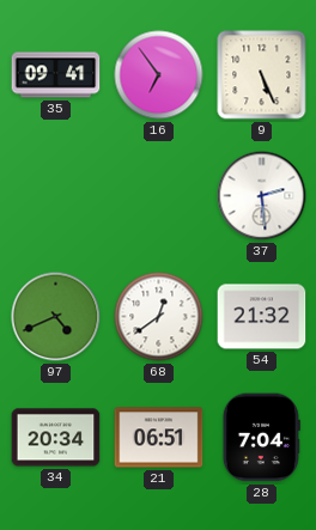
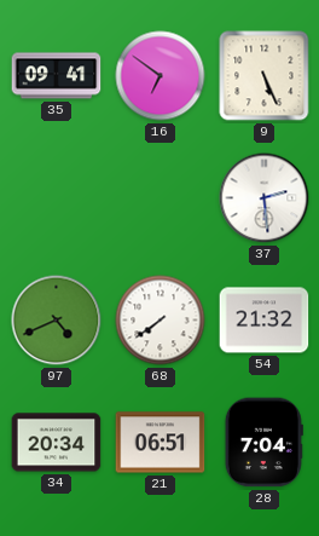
16: 6:54 -> 6:51
68: 12:39 -> 7:39
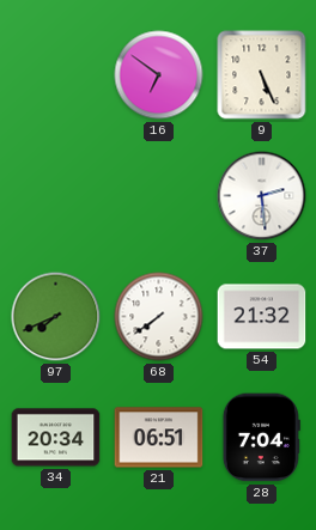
35: 09:41 -> none
97: 4:41 -> 7:41
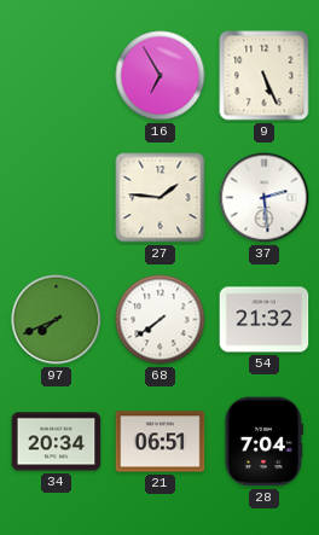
16: 6:51 -> 6:55
27: none -> 1:46
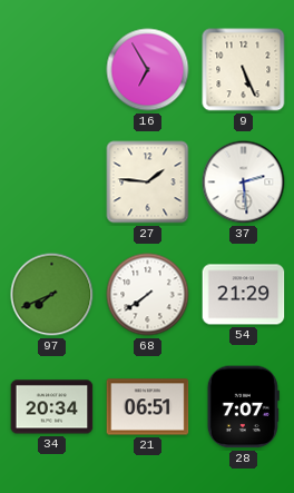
54: 21:32 -> 21:29
28: 7:04 -> 7:07
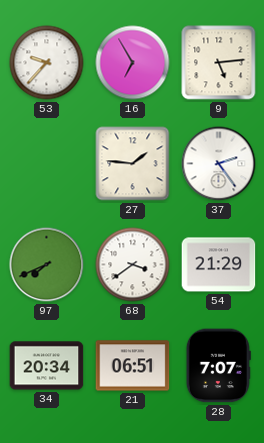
53: none -> 9:37
9: 5:26 -> 5:14
37: 2:29 -> 2:24
68: 7:39 -> 3:39
